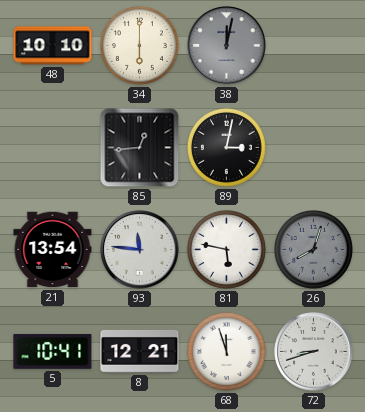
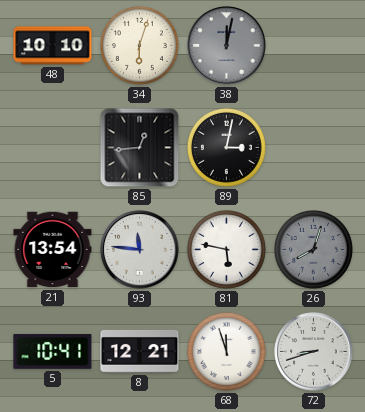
34: 6:00 -> 6:03
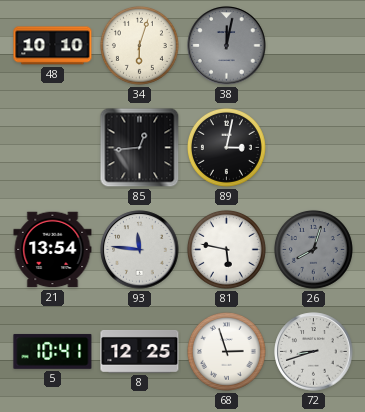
8: 12:21 -> 12:25
68: 11:57 -> 2:57
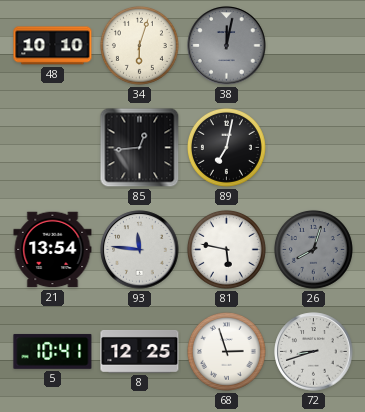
89: 3:02 -> 7:02
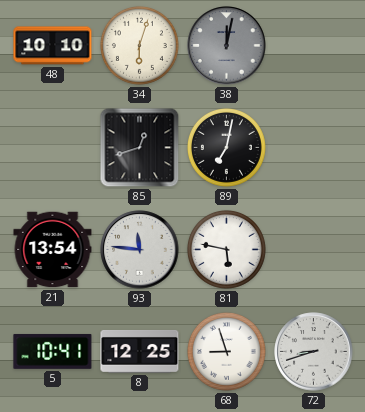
85: 12:44 -> 12:42
26: 8:03 -> none
68: 2:57 -> 8:57
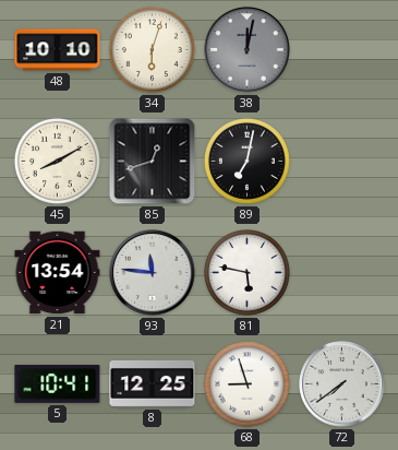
45: none -> 8:10
72: 8:42 -> 7:39
